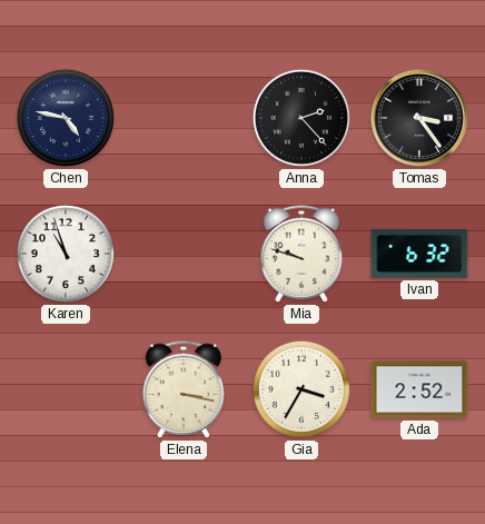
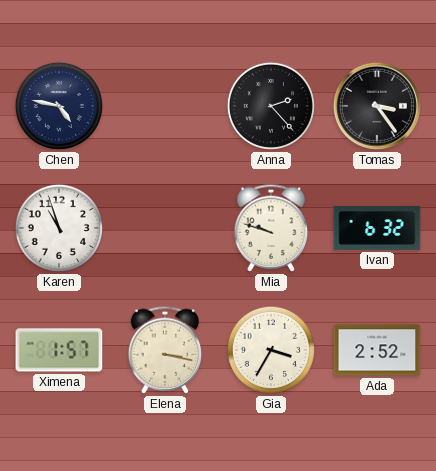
Ximena: none -> 1:57
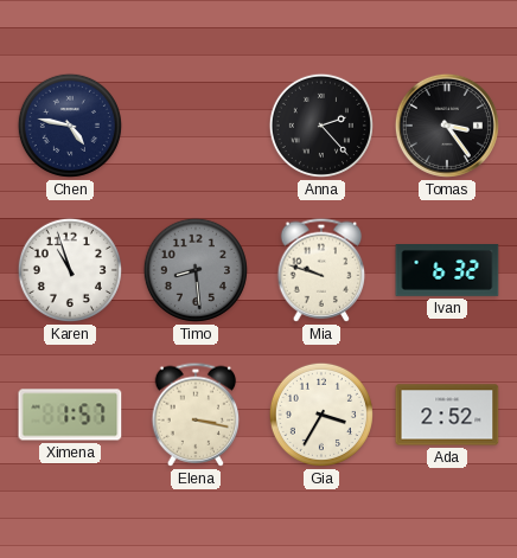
Timo: none -> 8:29
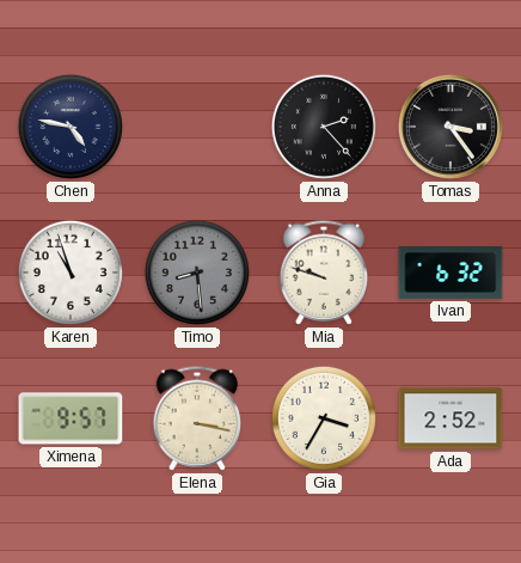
Ximena: 1:57 -> 9:57
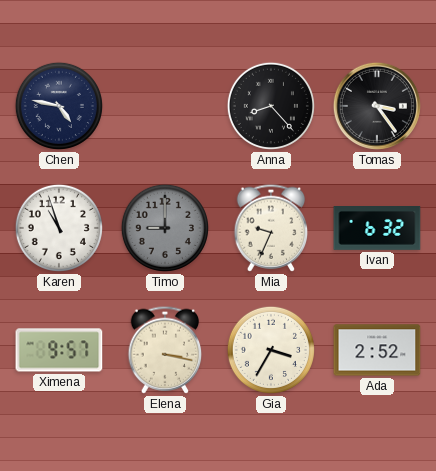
Anna: 2:23 -> 8:23
Timo: 8:29 -> 9:00
Mia: 9:48 -> 9:34
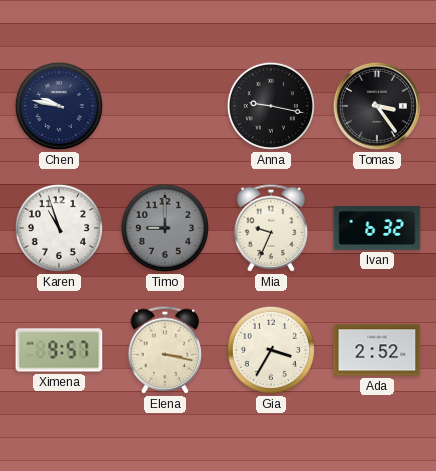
Chen: 4:47 -> 9:47
Anna: 8:23 -> 9:17
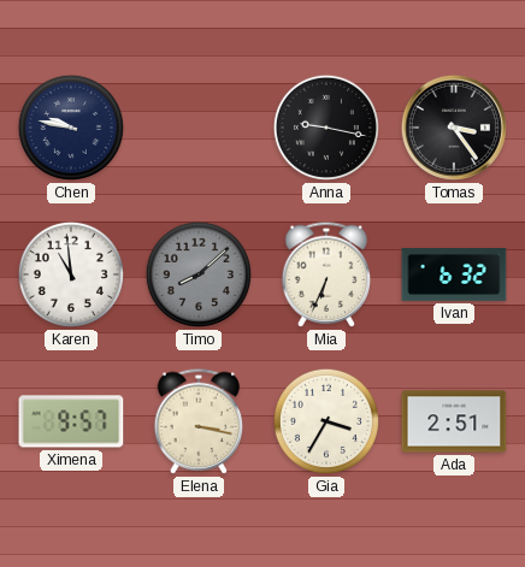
Karen: 10:57 -> 10:59
Timo: 9:00 -> 8:08
Mia: 9:34 -> 6:34
Ada: 2:52 -> 2:51
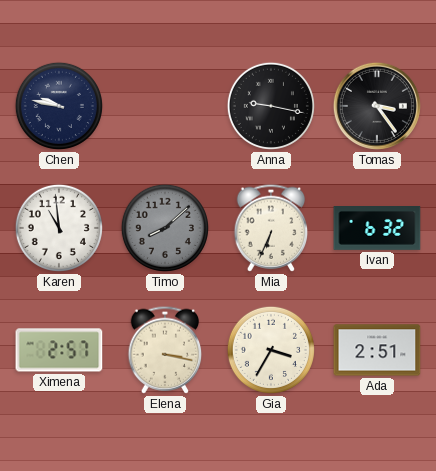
Ximena: 9:57 -> 2:57
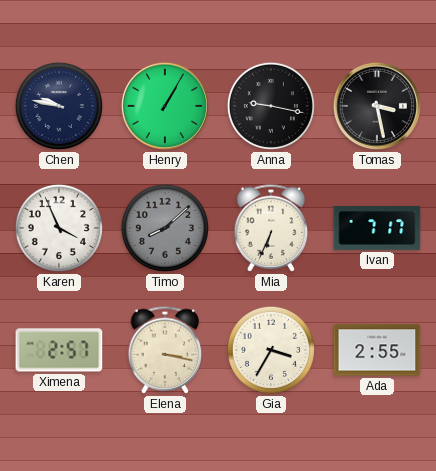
Henry: none -> 1:05
Tomas: 3:24 -> 3:28
Karen: 10:59 -> 3:56
Ivan: 6:32 -> 7:17
Ada: 2:51 -> 2:55
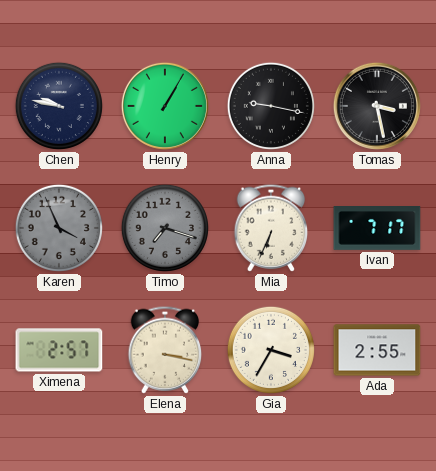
Karen dial: white -> grey
Timo: 8:08 -> 7:18
